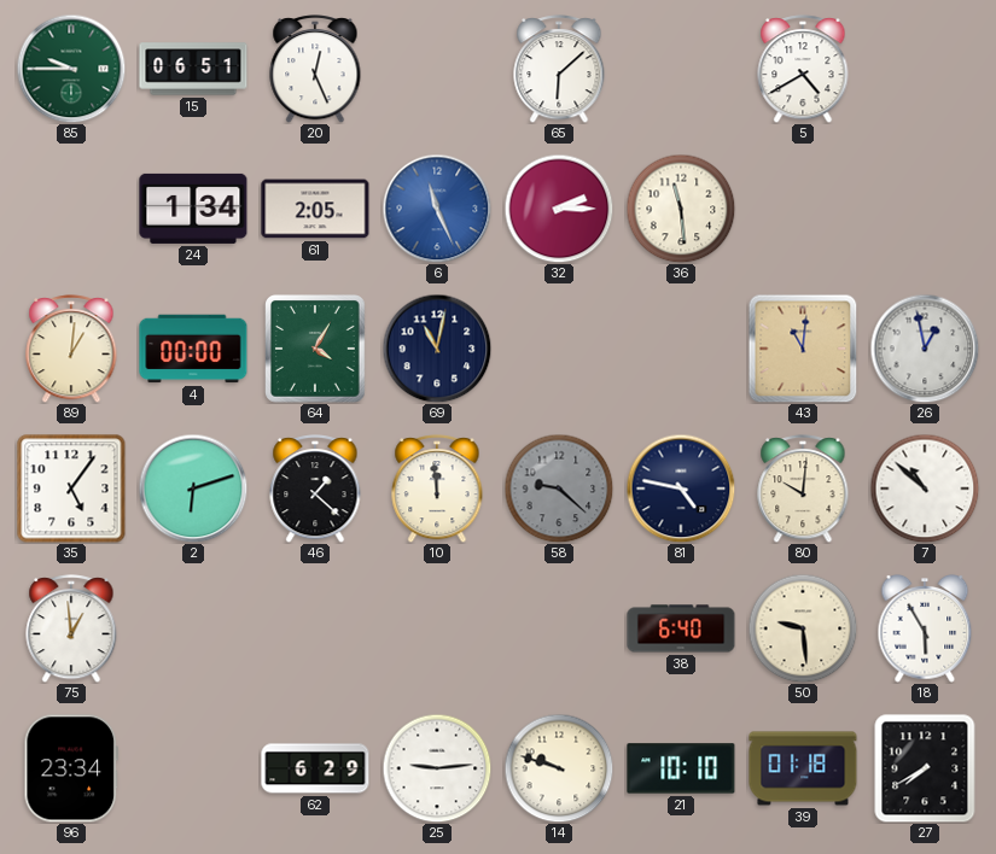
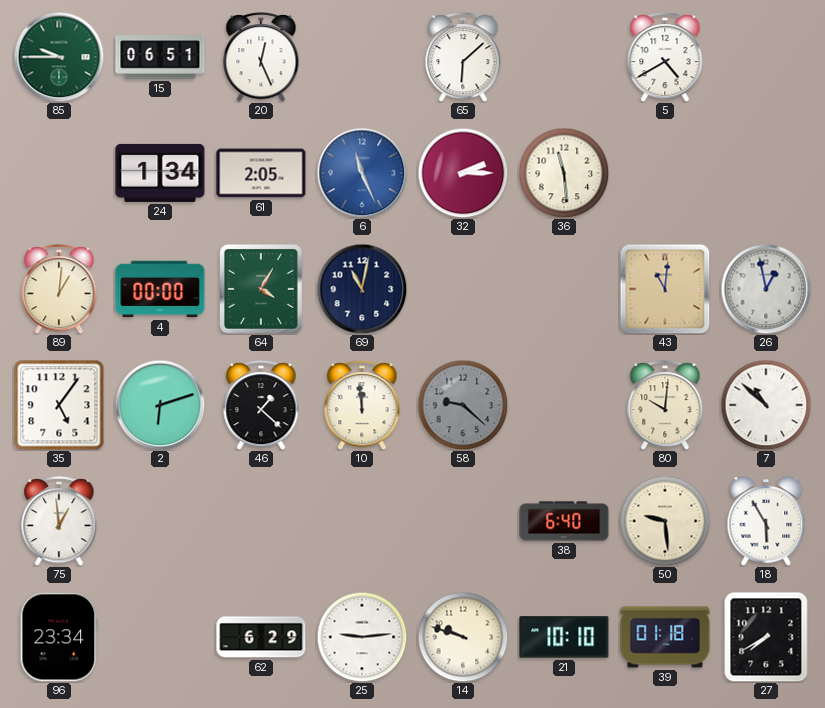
81: 4:47 -> none
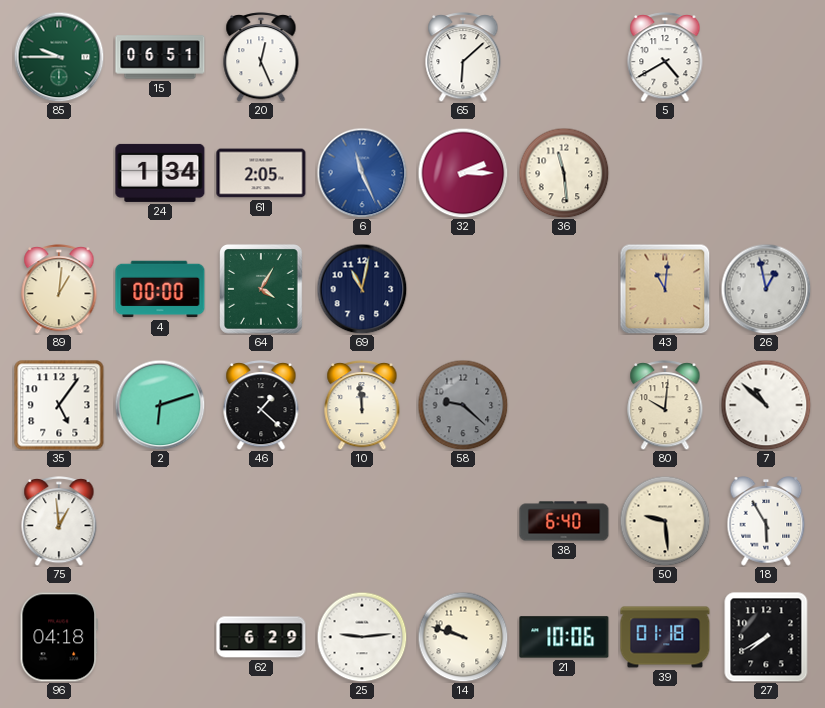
96: 23:34 -> 04:18
21: 10:10 -> 10:06
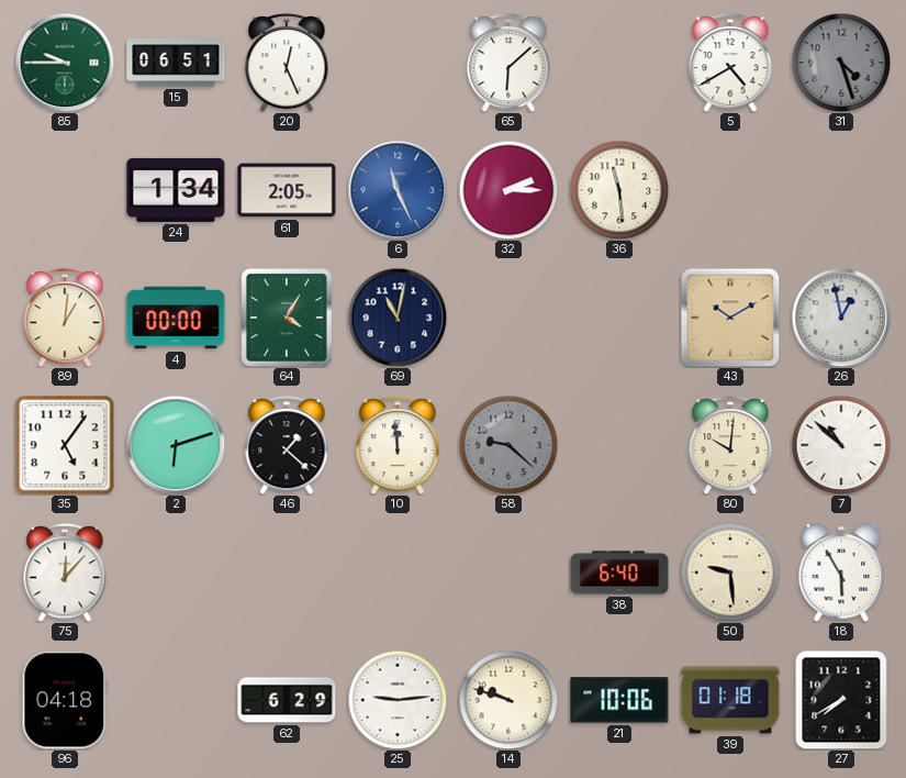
31: none -> 4:27
43: 11:01 -> 10:10
75: 12:59 -> 12:07
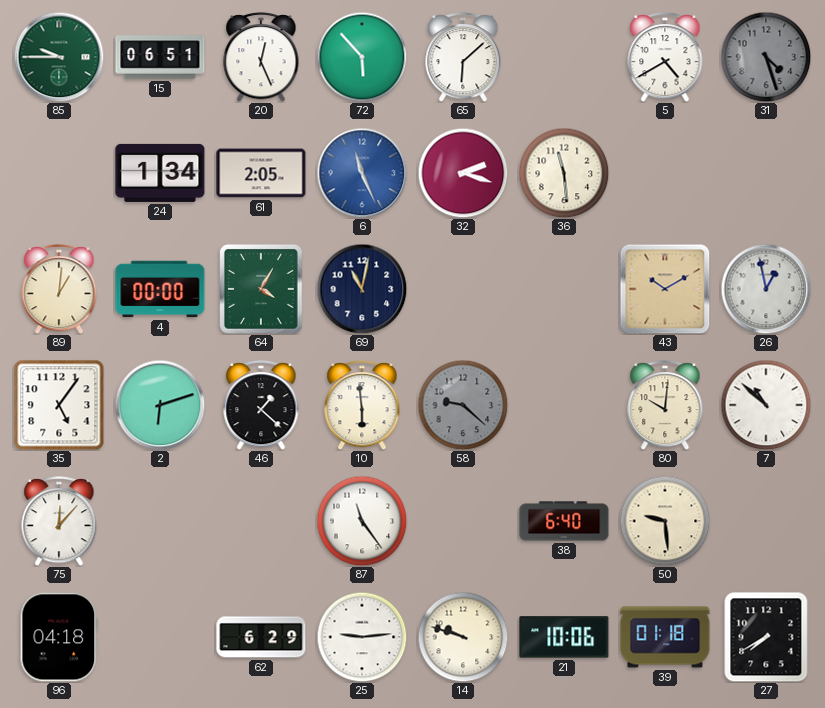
72: none -> 5:53
32: 2:15 -> 2:18
10: 11:59 -> 5:59
87: none -> 11:24
18: 5:55 -> none
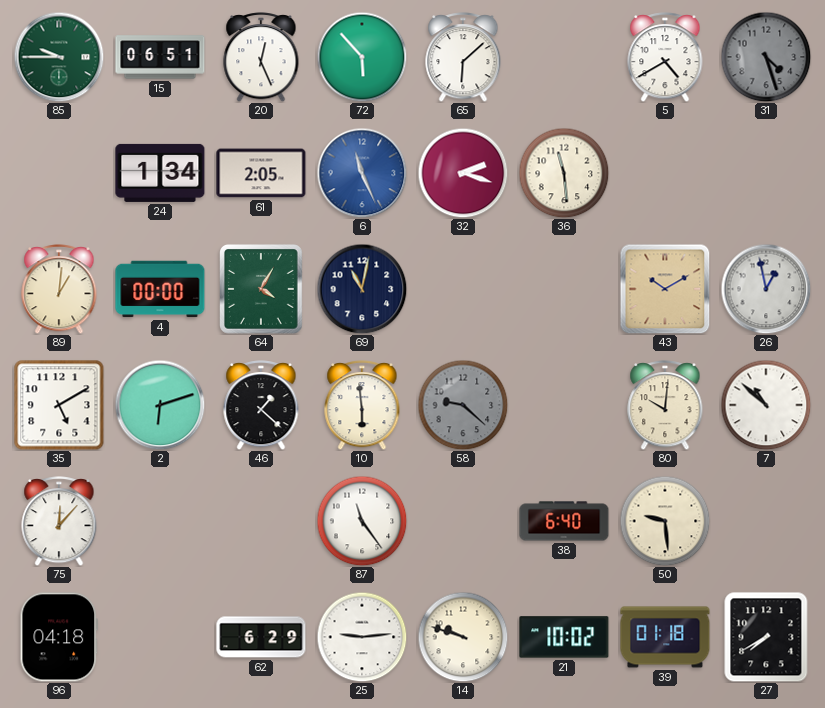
35: 5:06 -> 5:10
21: 10:06 -> 10:02
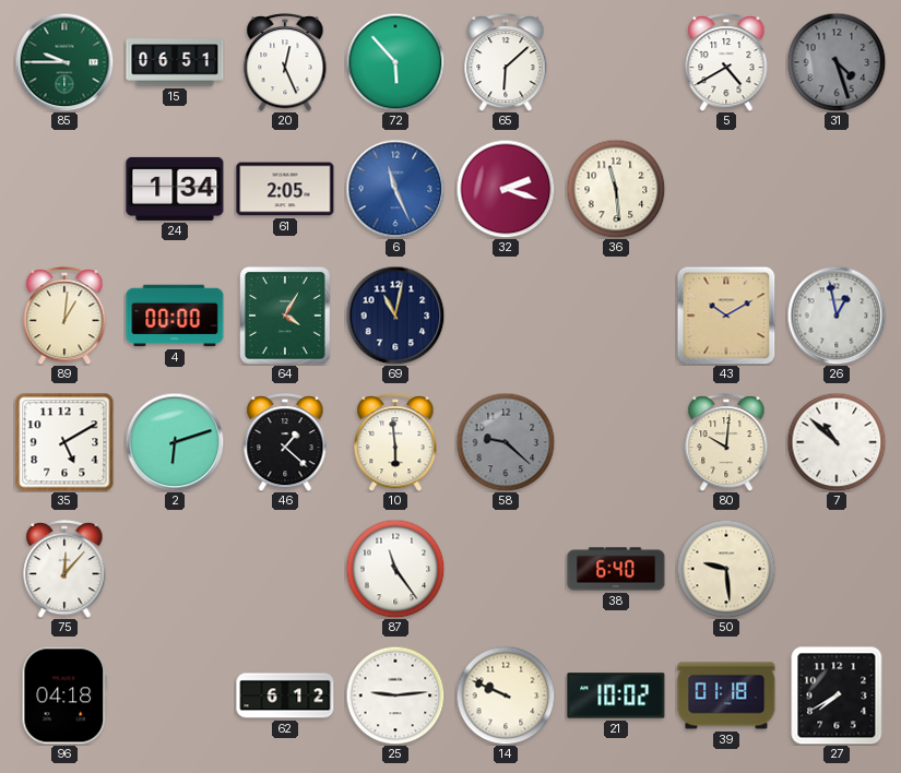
62: 6:29 -> 6:12
14: 9:48 -> 9:49
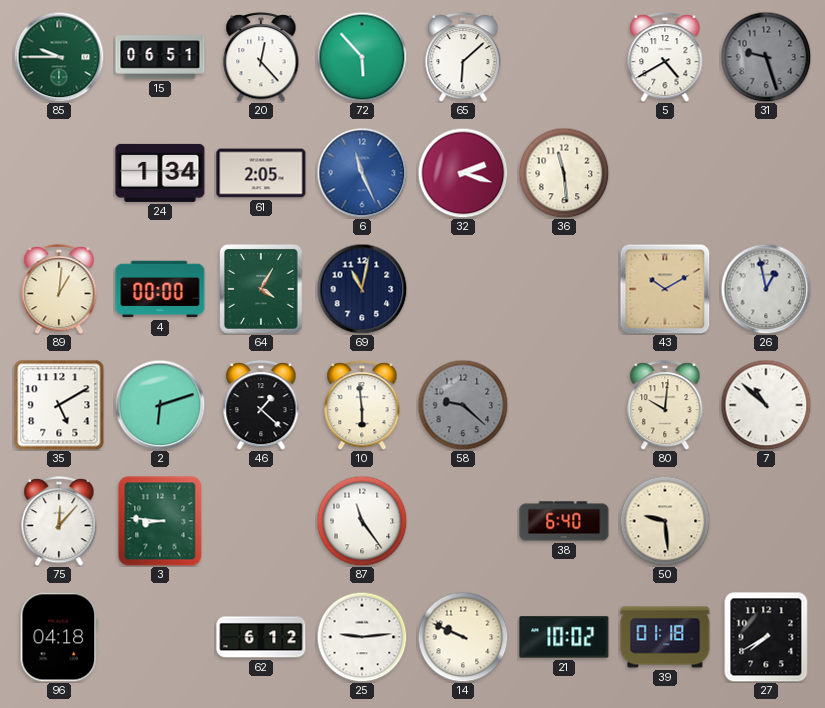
20: 12:26 -> 12:23
31: 4:27 -> 9:27
3: none -> 8:46
